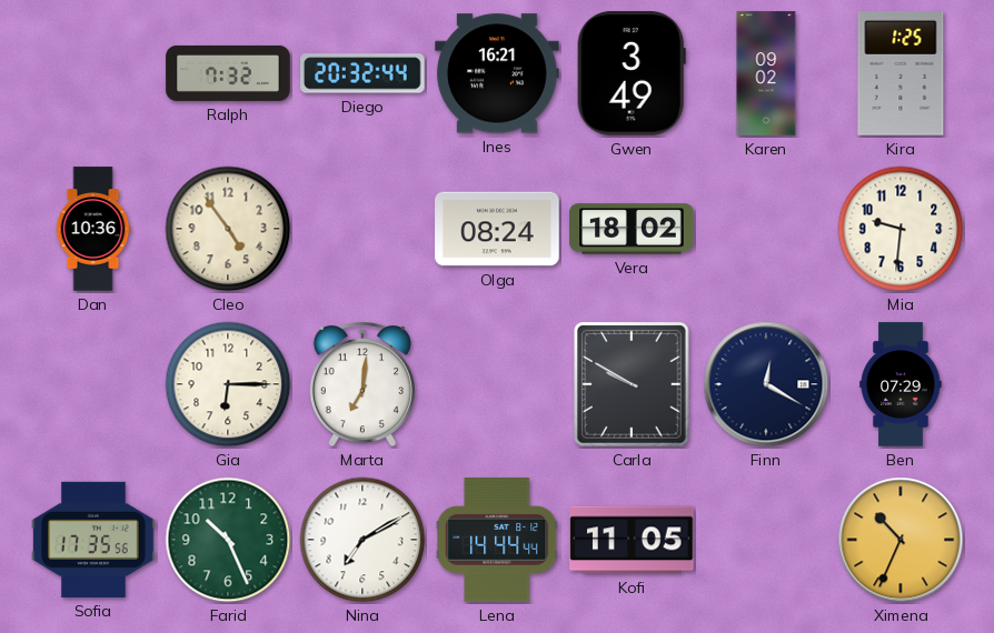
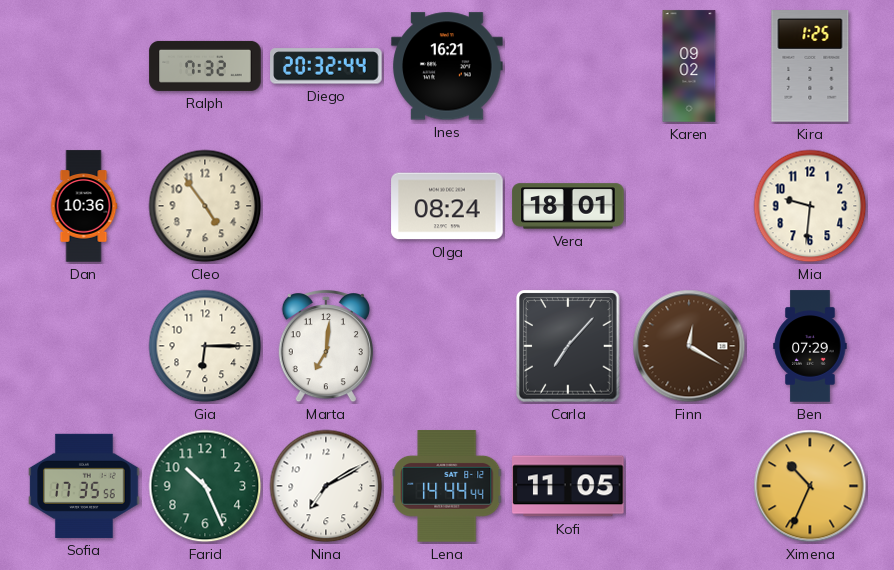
Gwen: 3:49 -> none
Vera: 18:02 -> 18:01
Carla: 9:50 -> 7:07
Finn dial: navy -> brown
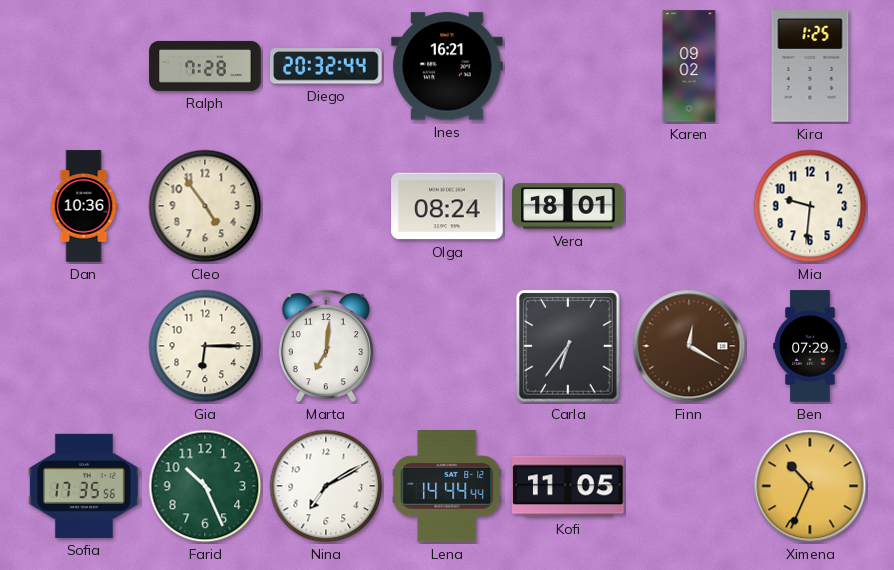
Ralph: 7:32 -> 7:28
Carla: 7:07 -> 6:36
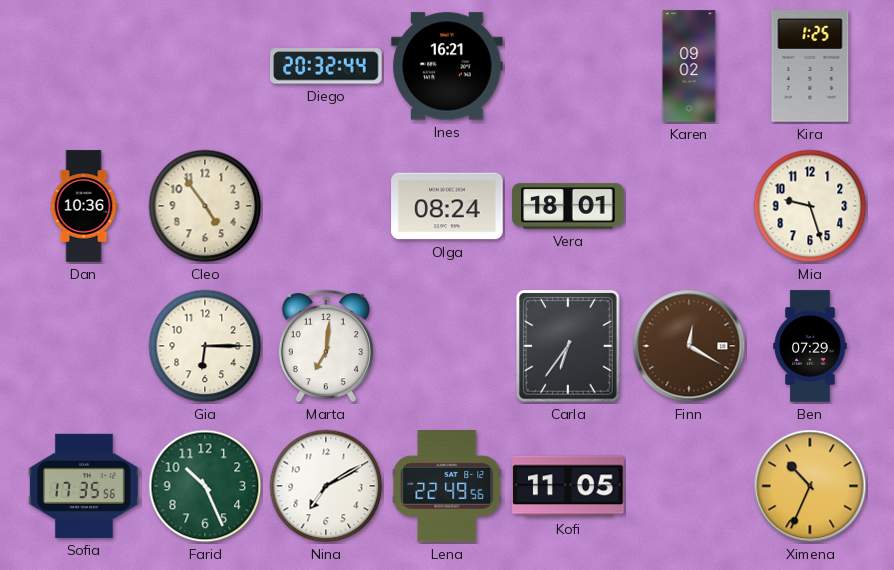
Ralph: 7:28 -> none
Mia: 9:31 -> 9:27
Lena: 14:44 -> 22:49
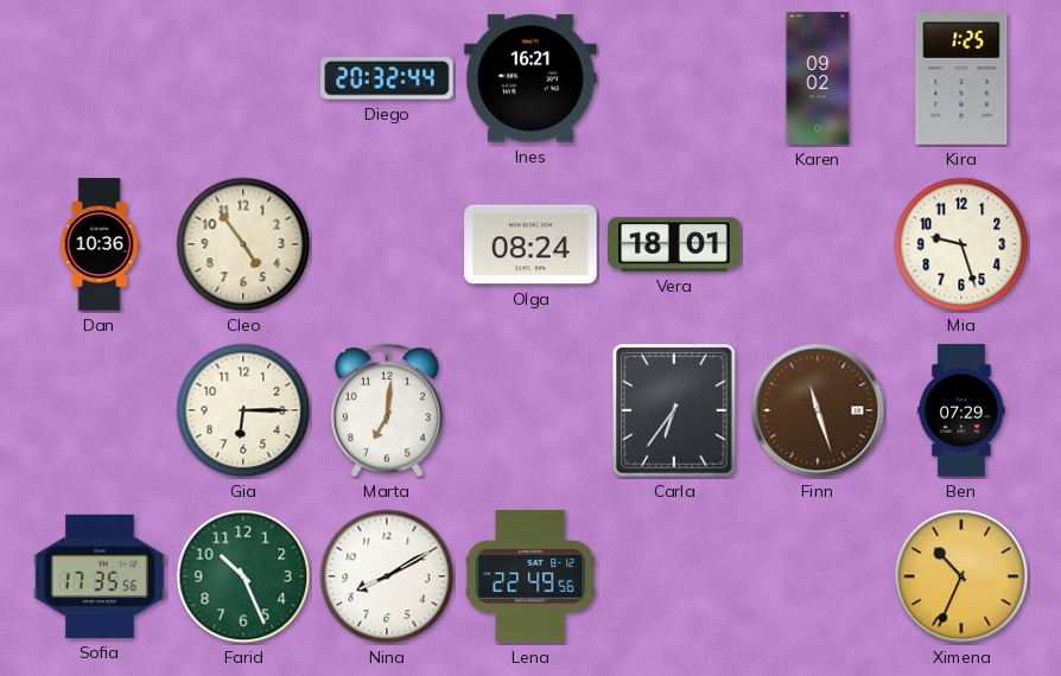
Finn: 12:20 -> 11:27
Nina: 7:10 -> 8:10
Kofi: 11:05 -> none
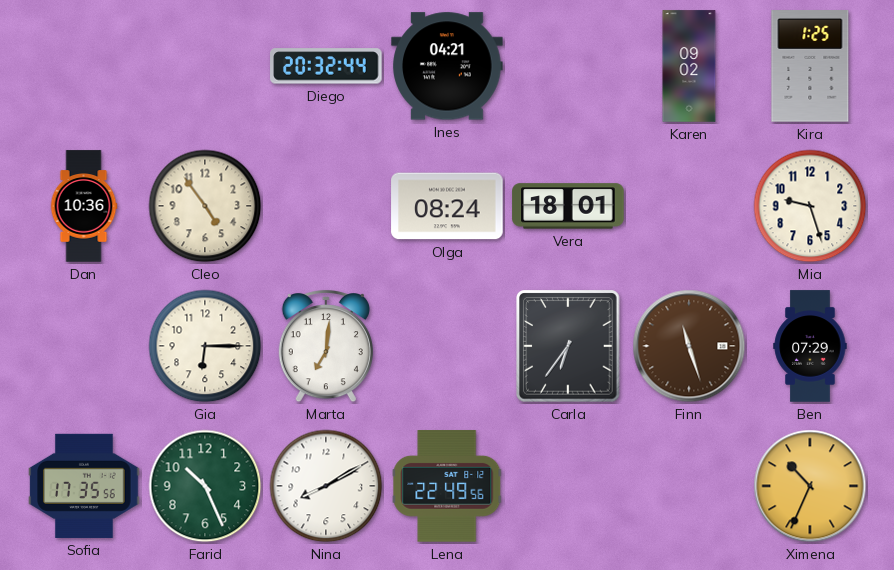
Ines: 16:21 -> 04:21
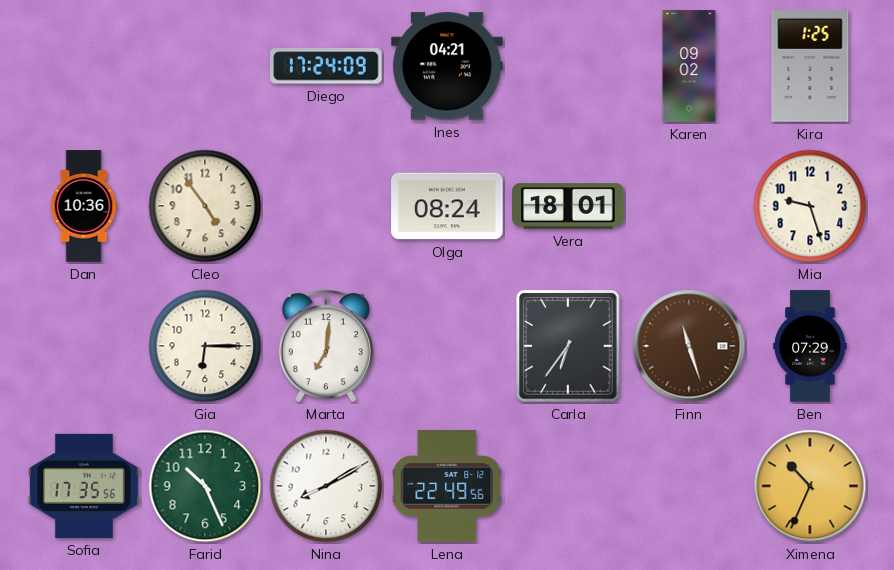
Diego: 20:32 -> 17:24
